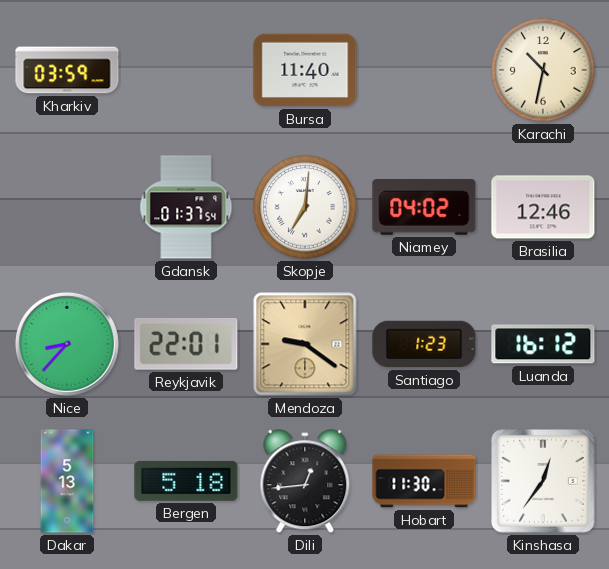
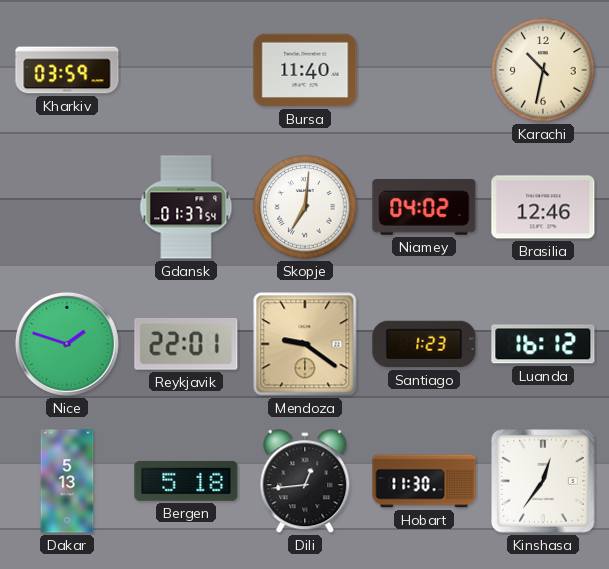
Nice: 8:37 -> 1:48
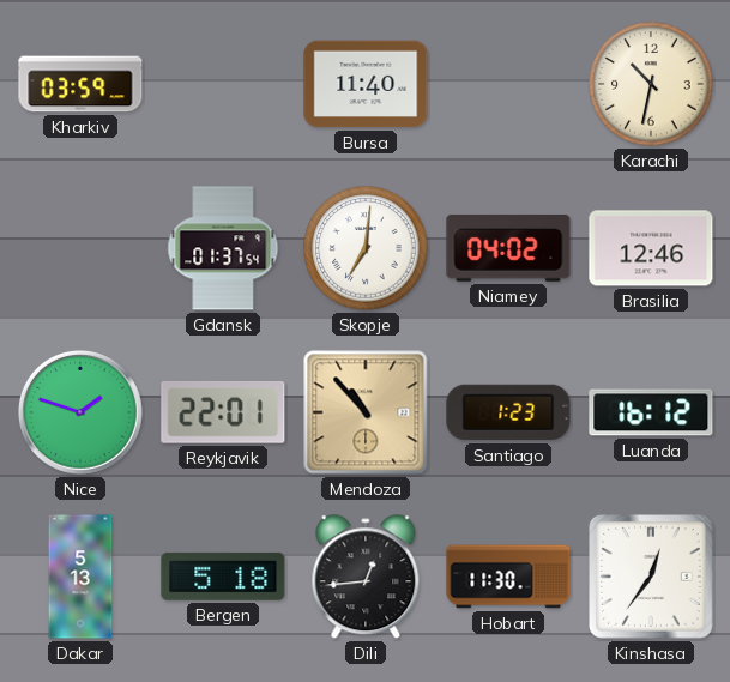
Mendoza: 9:21 -> 10:53
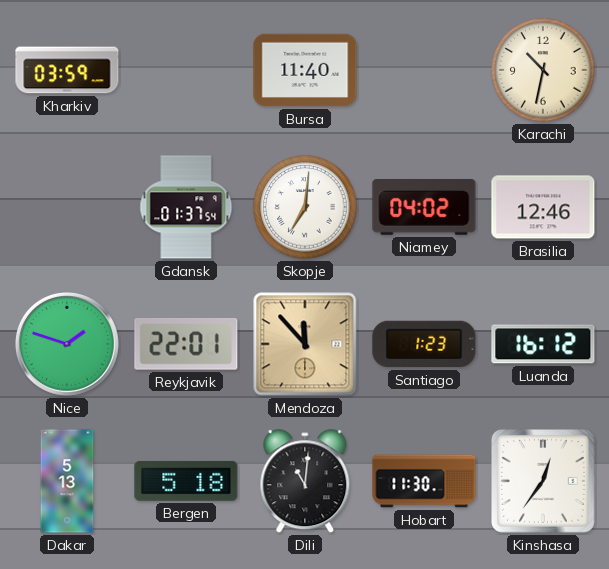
Mendoza: 10:53 -> 11:53
Dili: 12:44 -> 11:01
